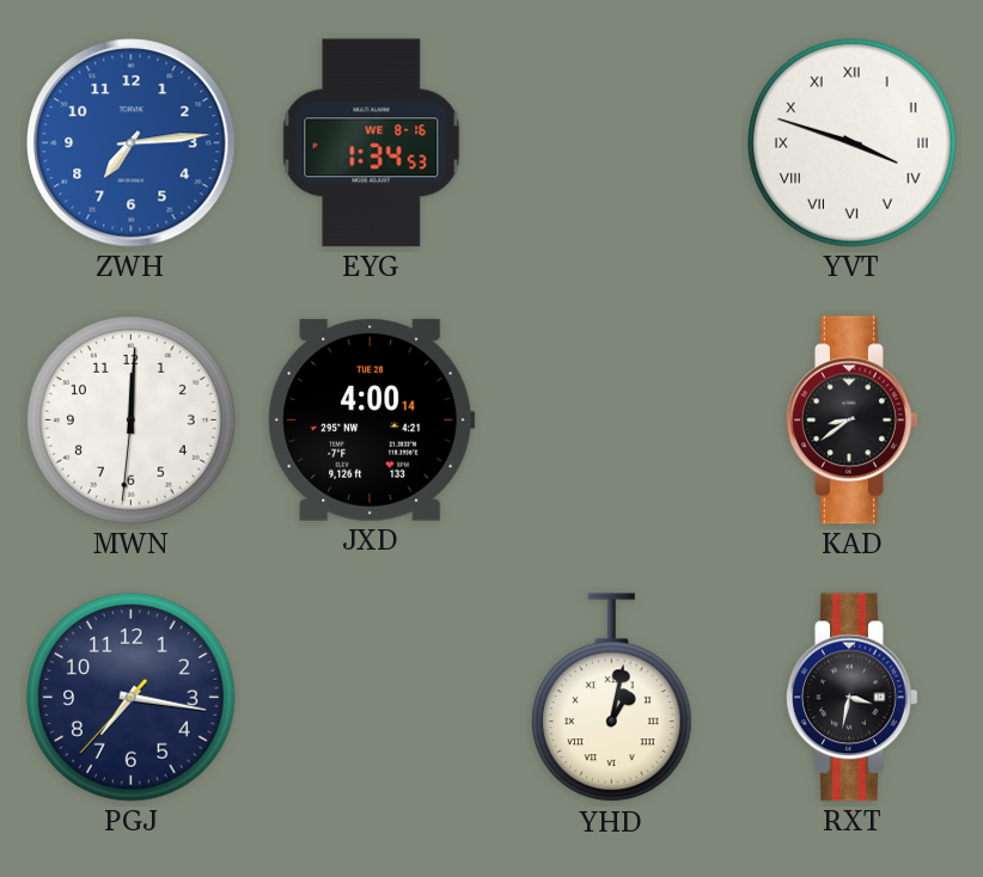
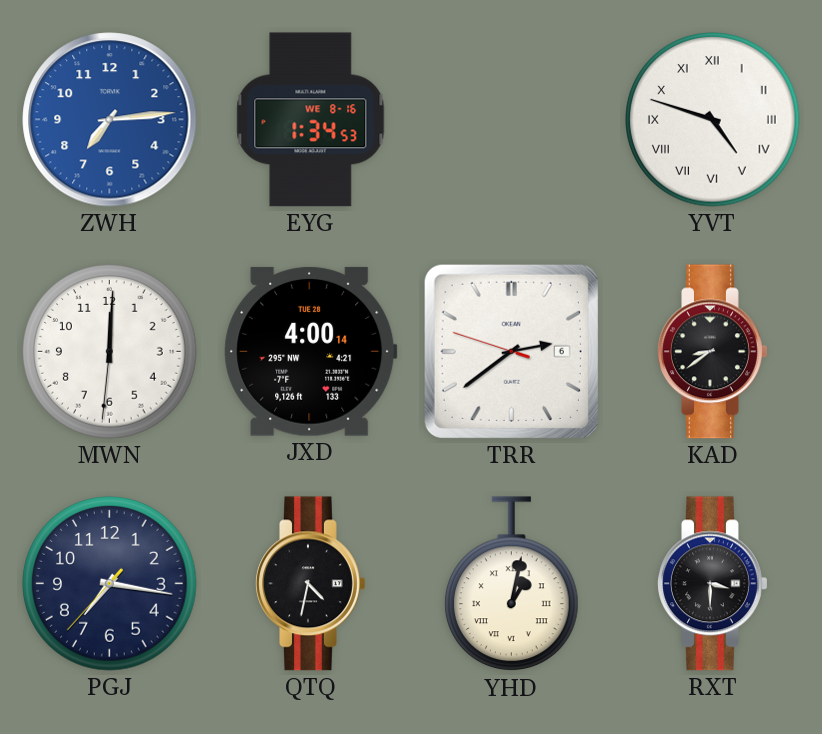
YVT: 3:48 -> 4:48
TRR: none -> 2:38
QTQ: none -> 4:32
RXT: 3:32 -> 3:30
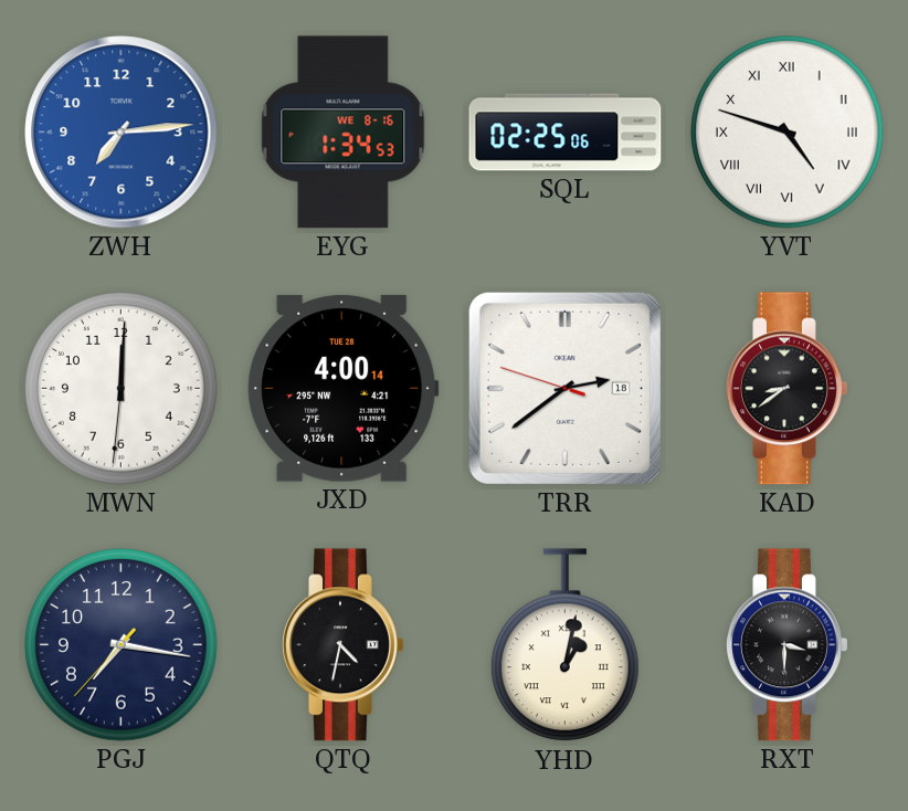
SQL: none -> 02:25
TRR date: 6 -> 18
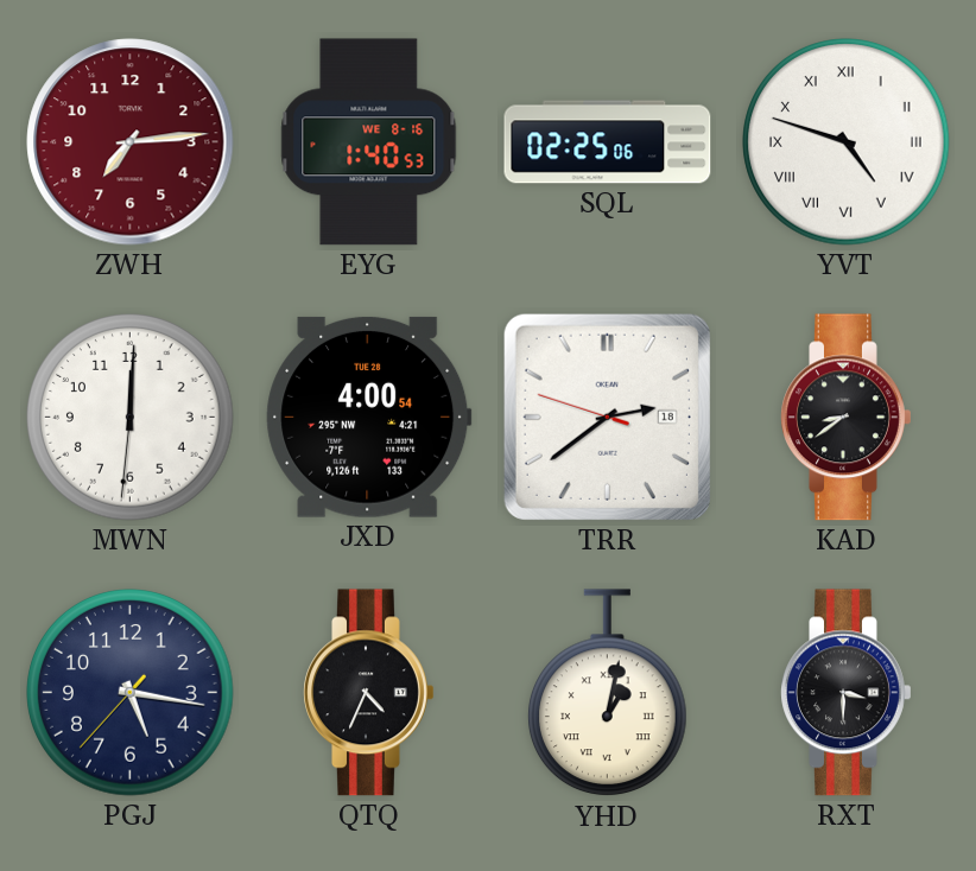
ZWH dial: blue -> burgundy
EYG: 1:34 -> 1:40
JXD: 4:00:14 -> 4:00:54
PGJ: 7:16 -> 5:16
QTQ: 4:32 -> 4:34
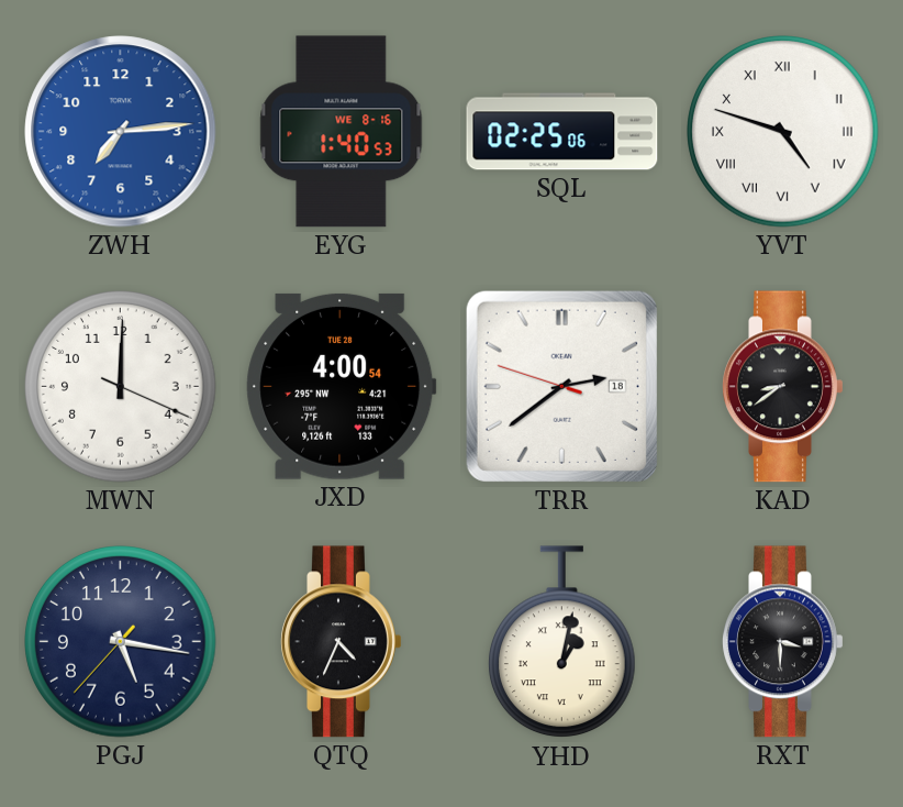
ZWH dial: burgundy -> blue
MWN: 12:00:31 -> 12:00:19
